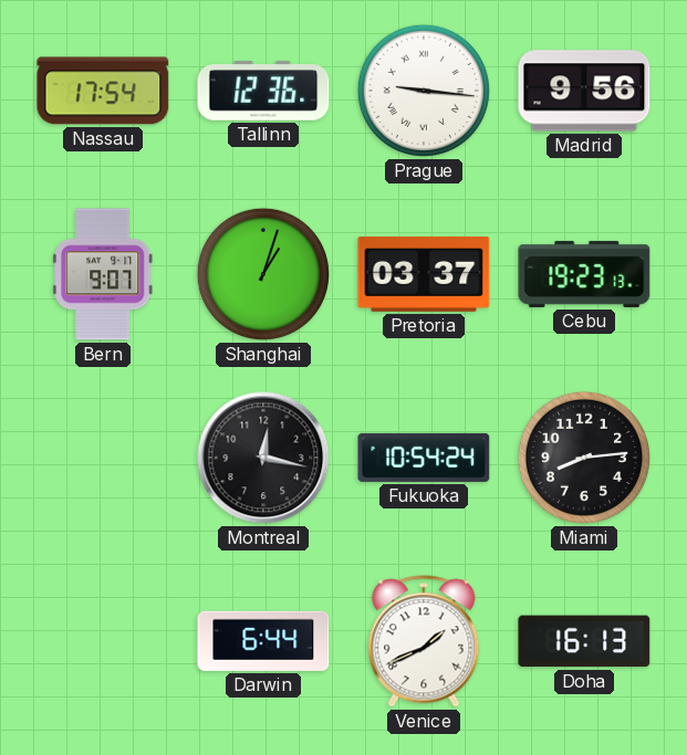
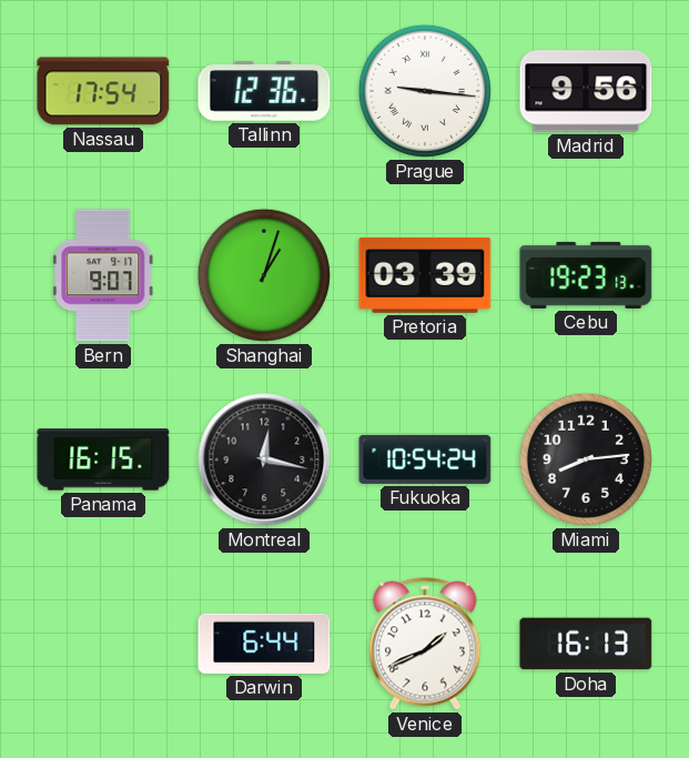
Pretoria: 03:37 -> 03:39
Panama: none -> 16:15
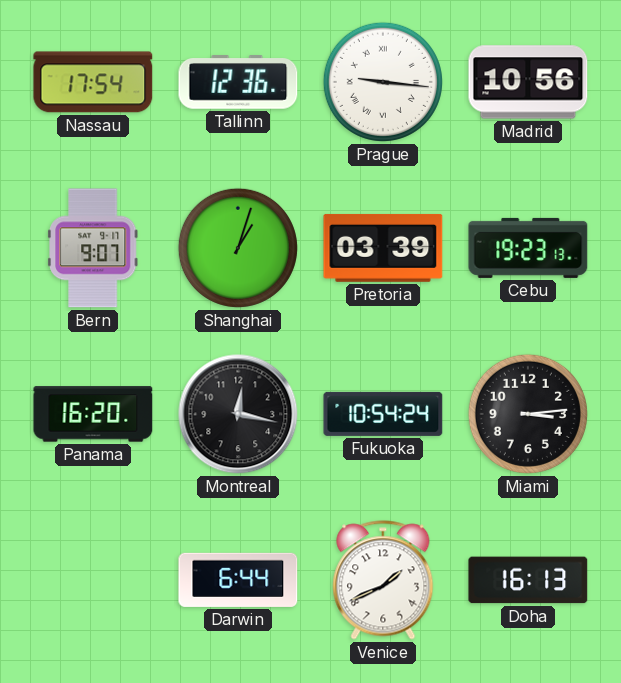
Madrid: 9:56 -> 10:56
Panama: 16:15 -> 16:20
Miami: 8:14 -> 3:14
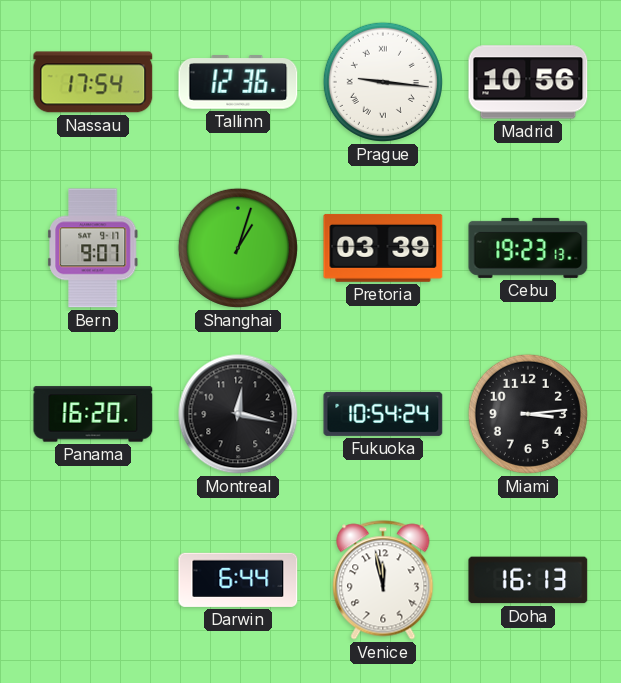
Venice: 1:41 -> 11:58
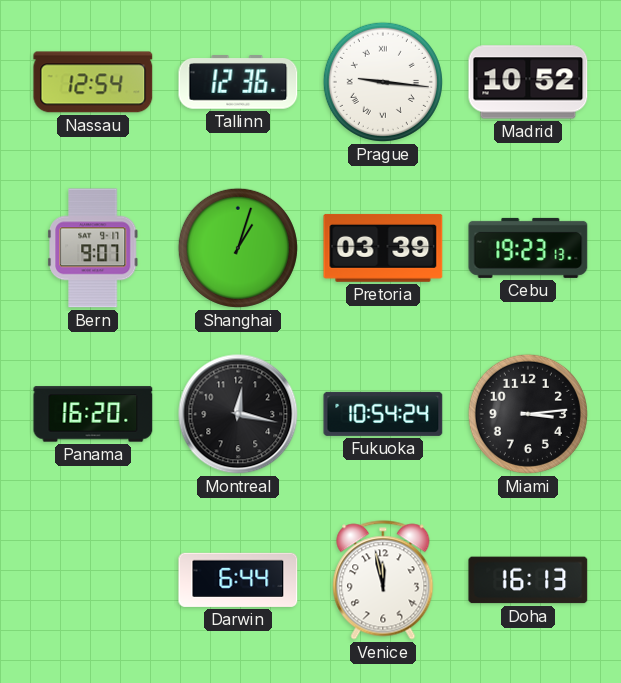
Nassau: 17:54 -> 12:54
Madrid: 10:56 -> 10:52
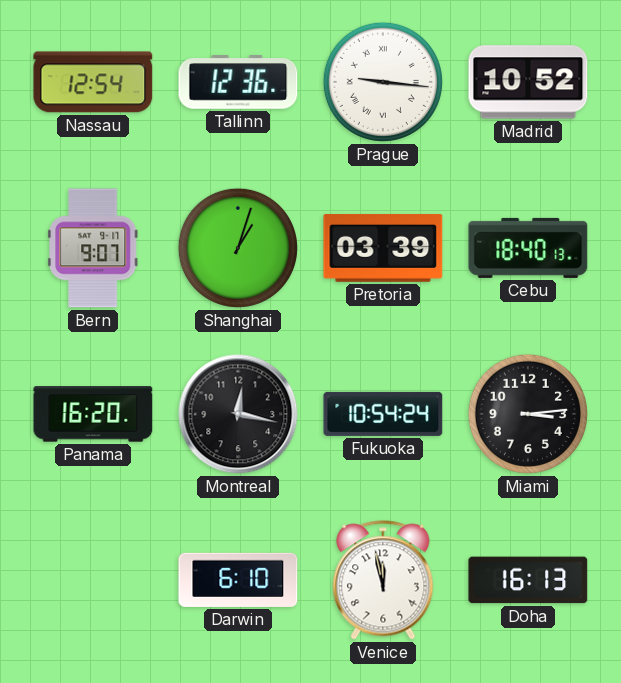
Cebu: 19:23 -> 18:40
Darwin: 6:44 -> 6:10
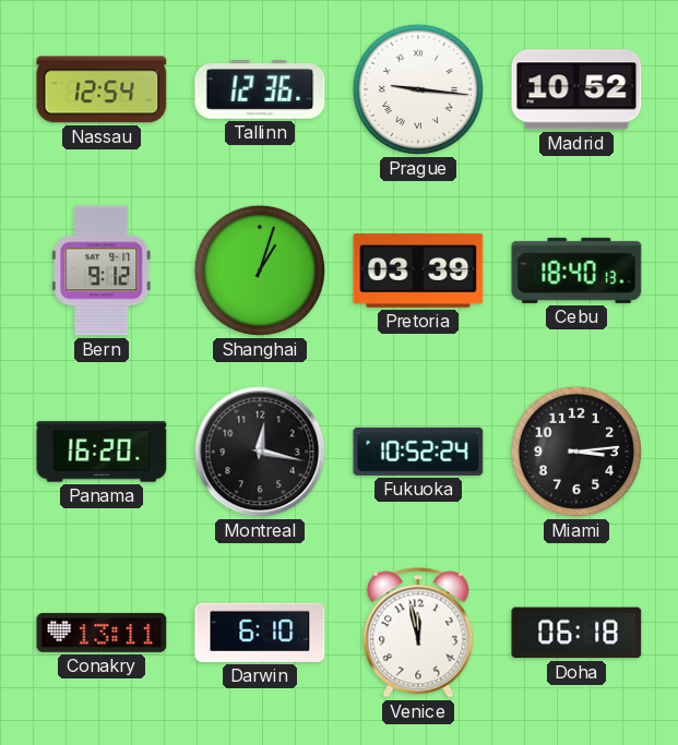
Bern: 9:07 -> 9:12
Fukuoka: 10:54 -> 10:52
Conakry: none -> 13:11
Doha: 16:13 -> 06:18
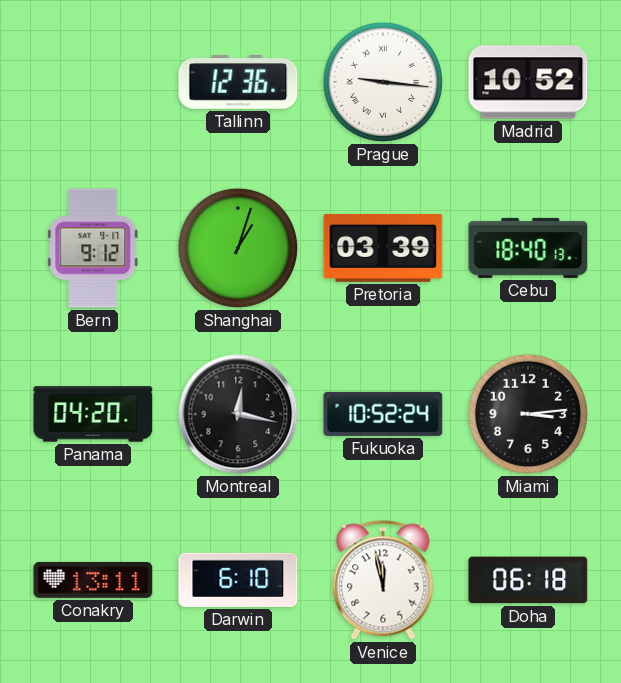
Nassau: 12:54 -> none
Panama: 16:20 -> 04:20
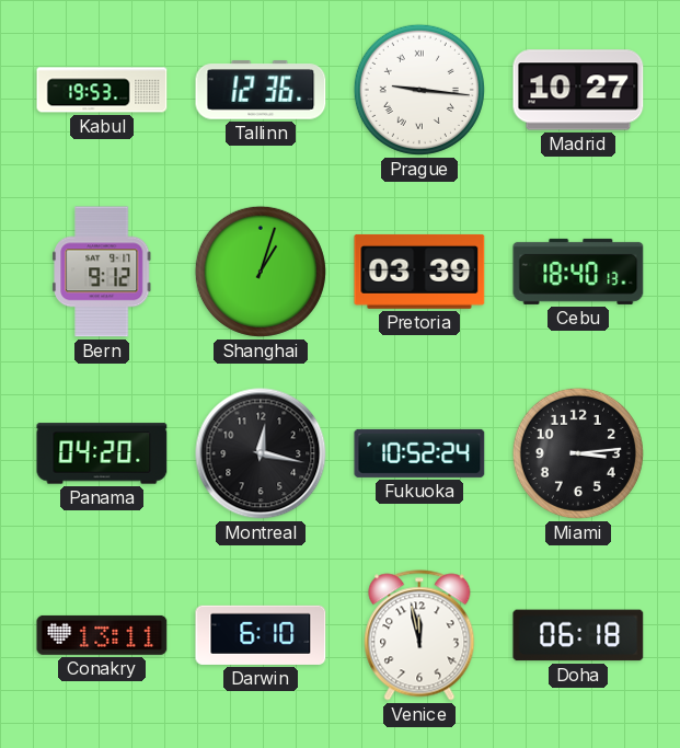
Kabul: none -> 19:53
Madrid: 10:52 -> 10:27
